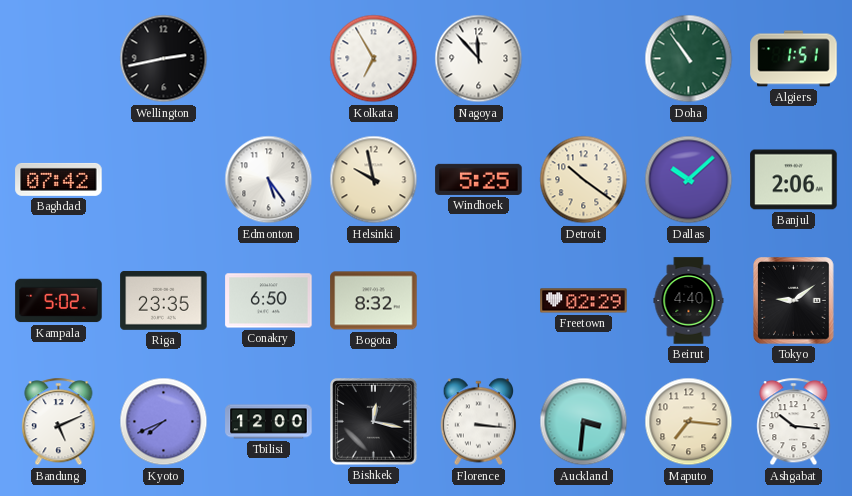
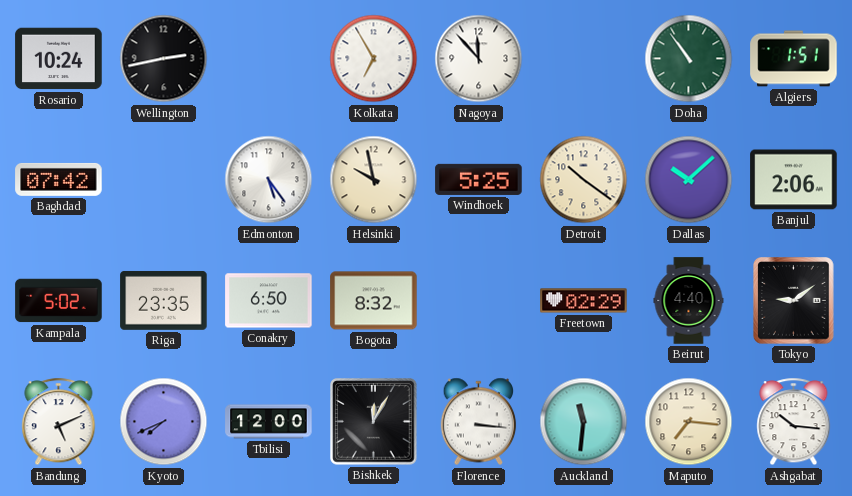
Rosario: none -> 10:24
Bishkek: 12:17 -> 12:05
Auckland: 3:31 -> 11:31
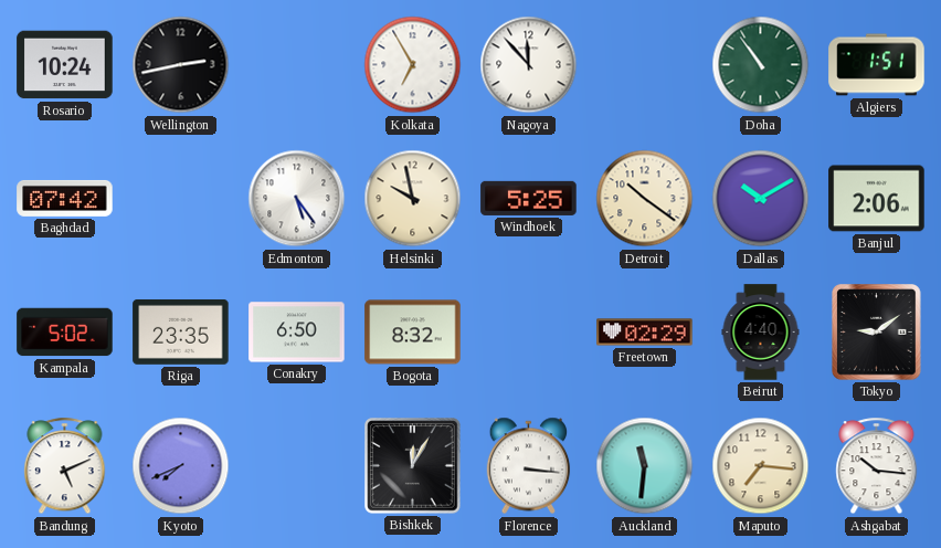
Dallas: 10:08 -> 10:10
Tbilisi: 12:00 -> none
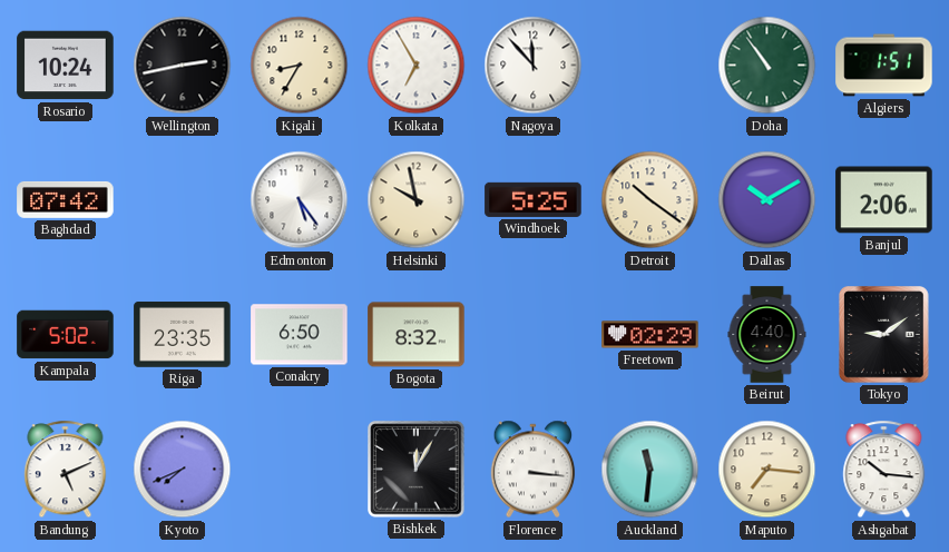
Kigali: none -> 8:35
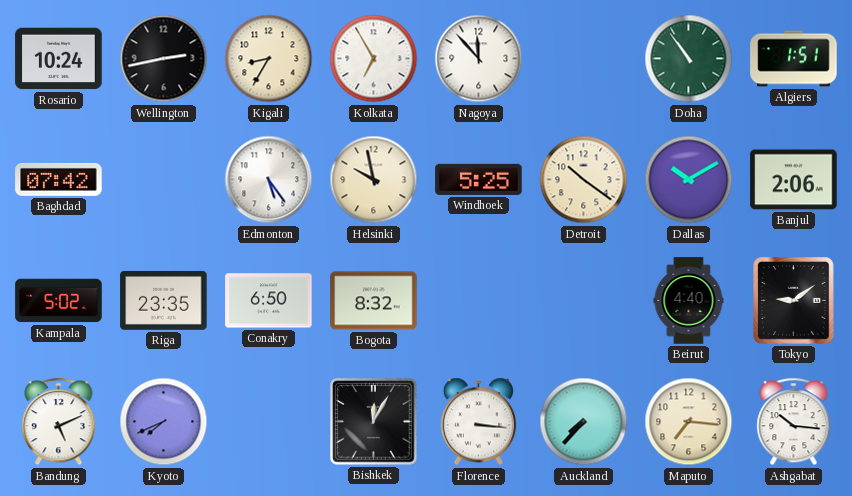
Freetown: 02:29 -> none
Auckland: 11:31 -> 7:37
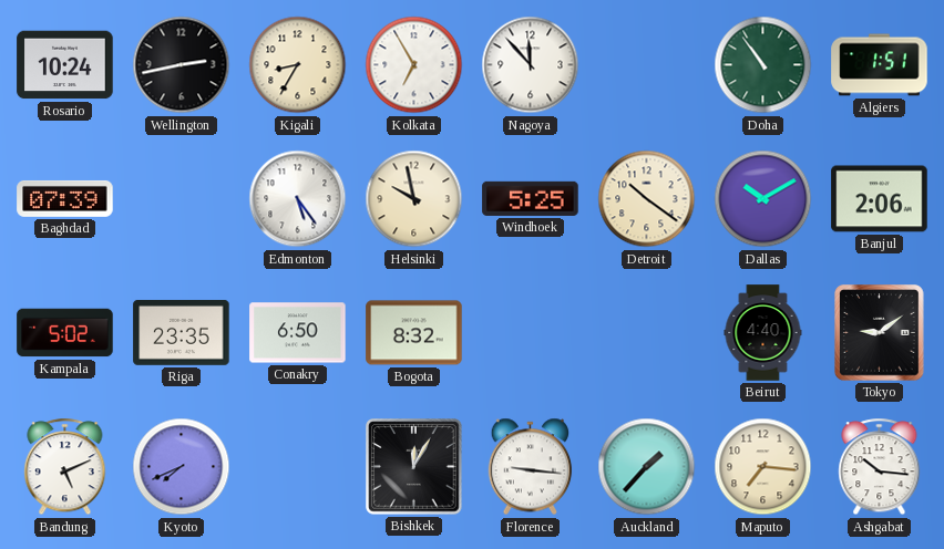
Baghdad: 07:42 -> 07:39
Florence: 3:16 -> 9:16
Auckland: 7:37 -> 1:37
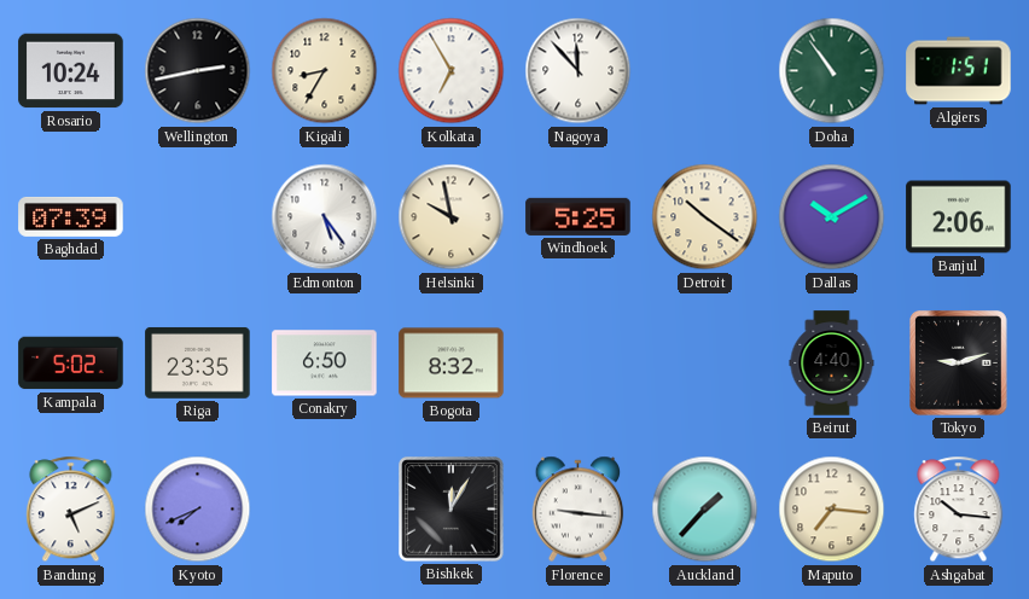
Tokyo: 9:09 -> 9:12
